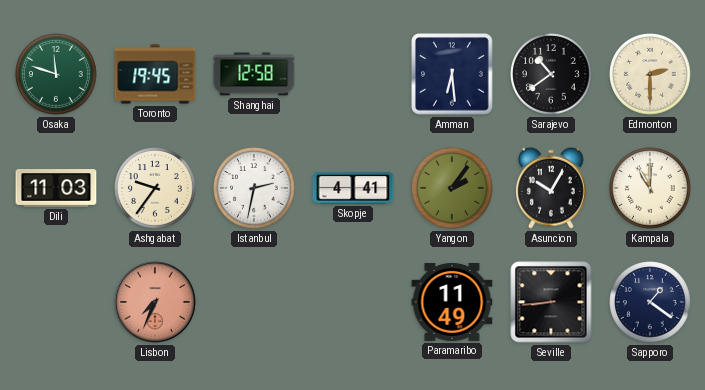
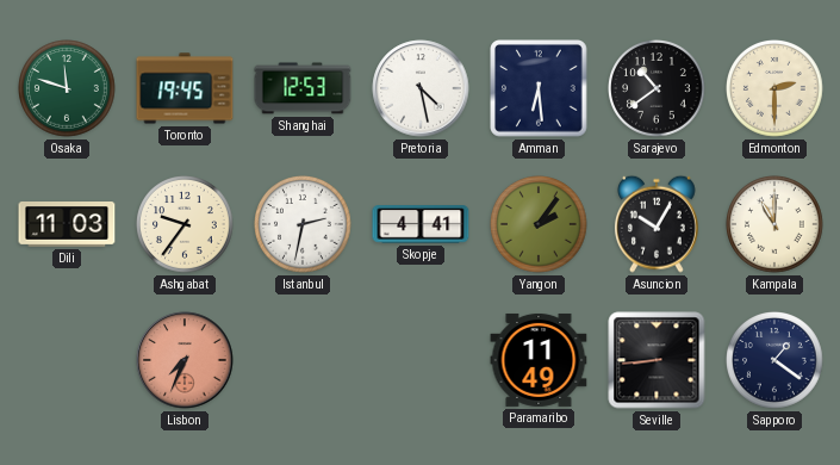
Shanghai: 12:58 -> 12:53
Pretoria: none -> 4:28
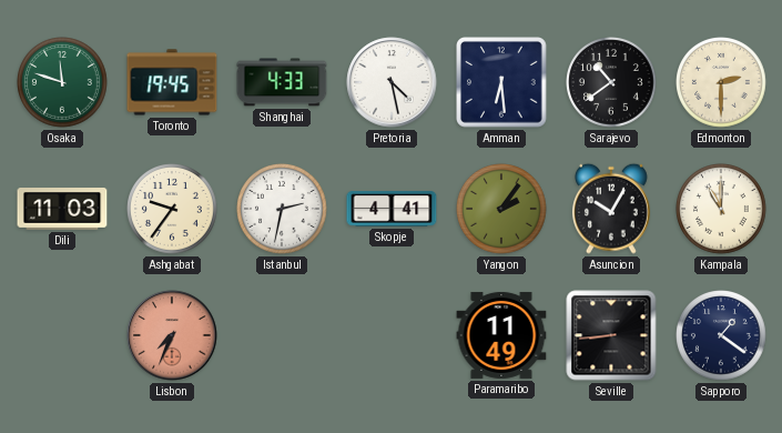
Shanghai: 12:53 -> 4:33
